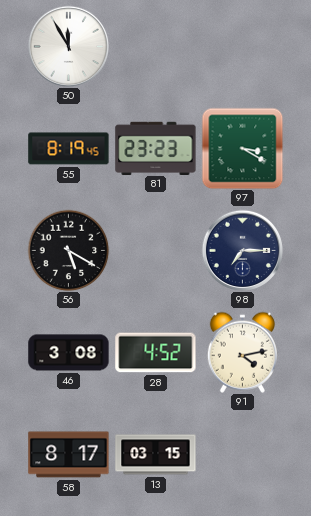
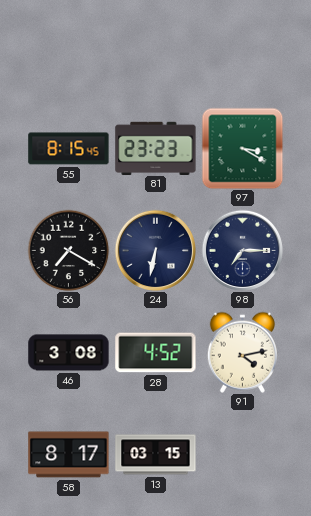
50: 11:55 -> none
55: 8:19 -> 8:15
56: 5:20 -> 7:20
24: none -> 6:32
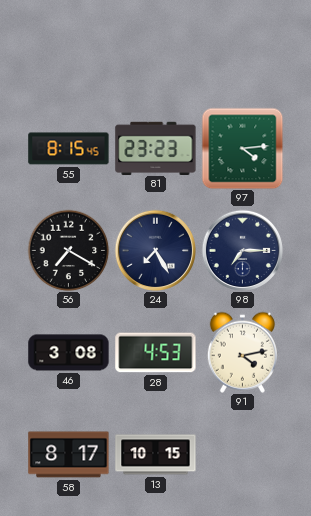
97: 3:20 -> 4:14
24: 6:32 -> 7:25
28: 4:52 -> 4:53
13: 03:15 -> 10:15
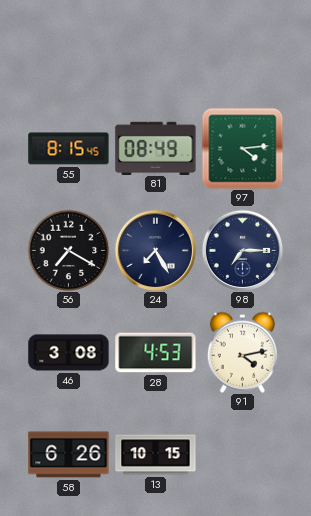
81: 23:23 -> 08:49
58: 8:17 -> 6:26
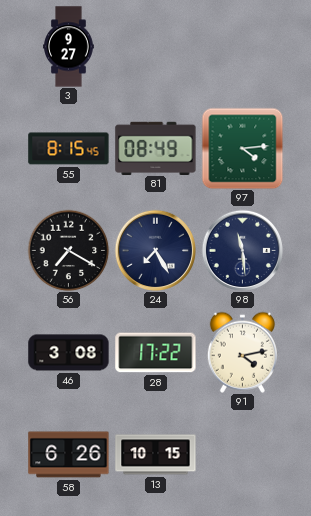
3: none -> 9:27
98: 7:15 -> 11:29
28: 4:53 -> 17:22
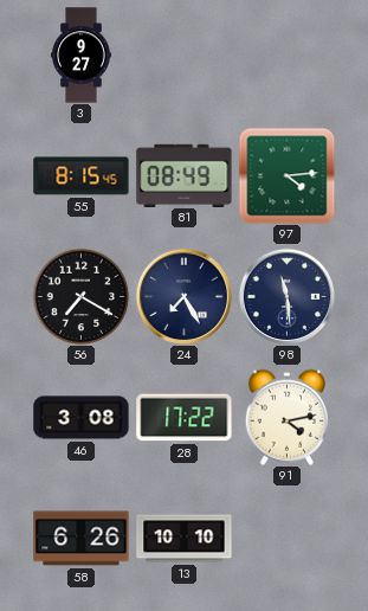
13: 10:15 -> 10:10
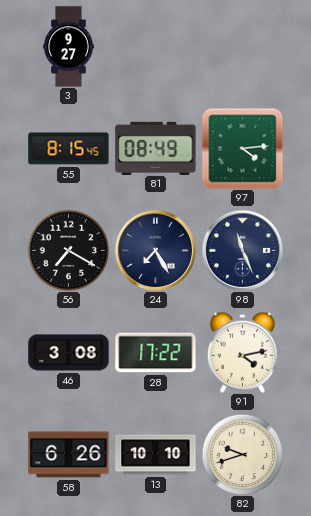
98: 11:29 -> 11:26
82: none -> 9:42
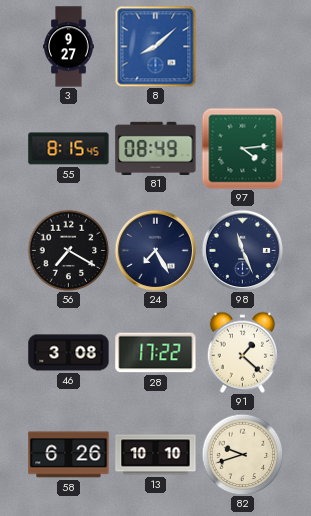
8: none -> 8:08
91: 4:13 -> 1:22
